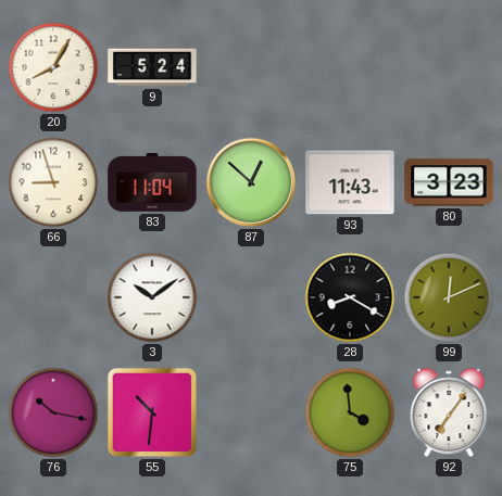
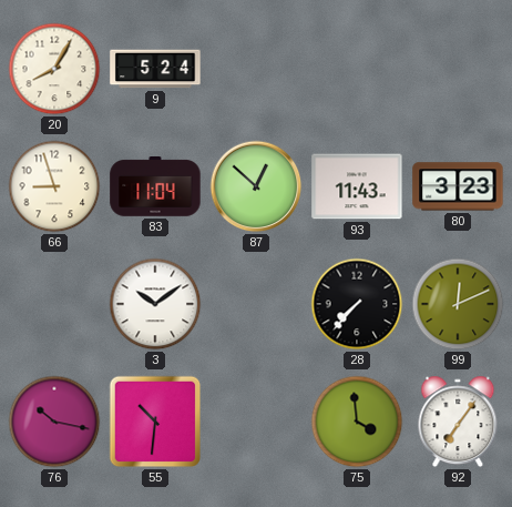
28: 8:20 -> 7:37
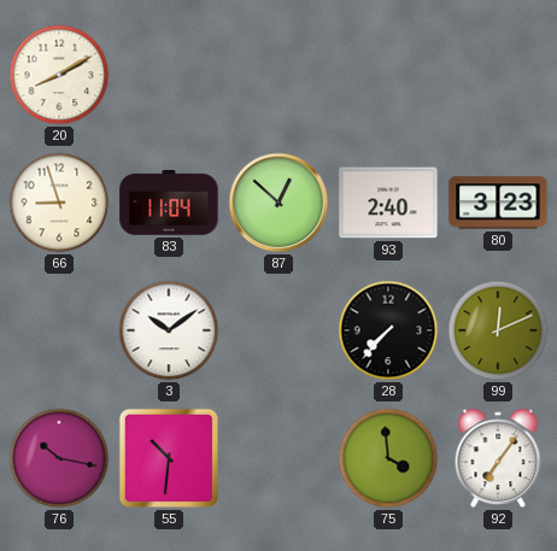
20: 8:05 -> 8:10
9: 5:24 -> none
93: 11:43 -> 2:40
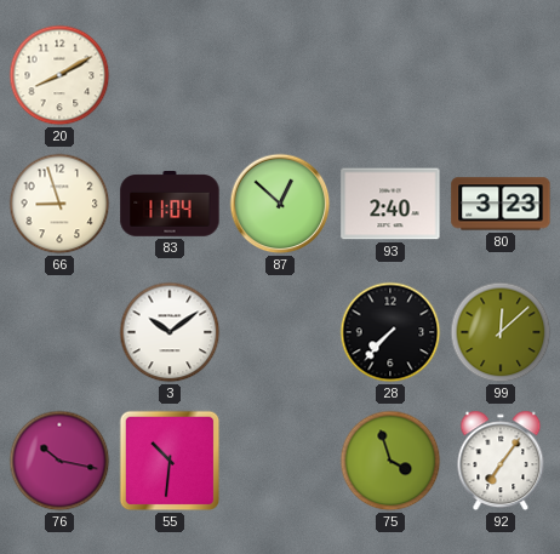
99: 12:11 -> 12:08
75: 3:59 -> 3:57
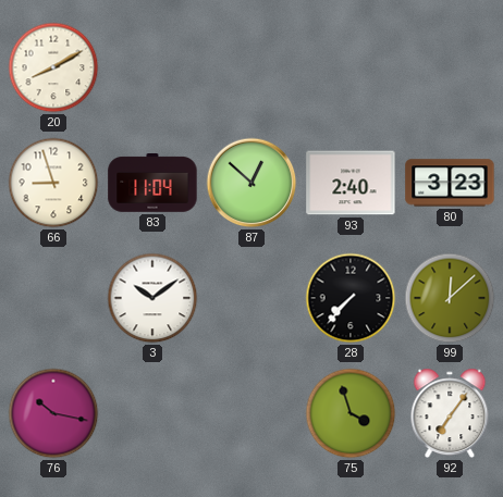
55: 10:31 -> none
